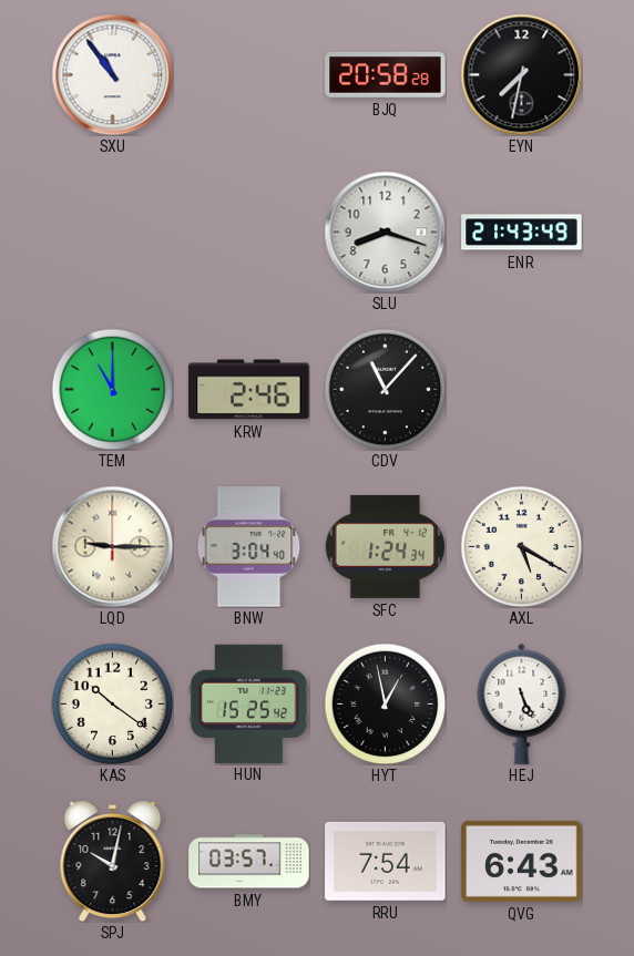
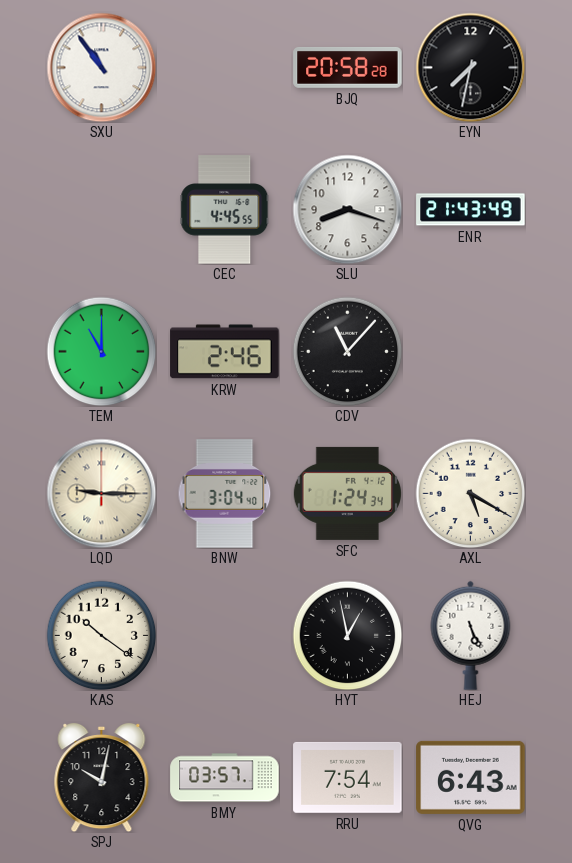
CEC: none -> 4:45
HUN: 15:25 -> none
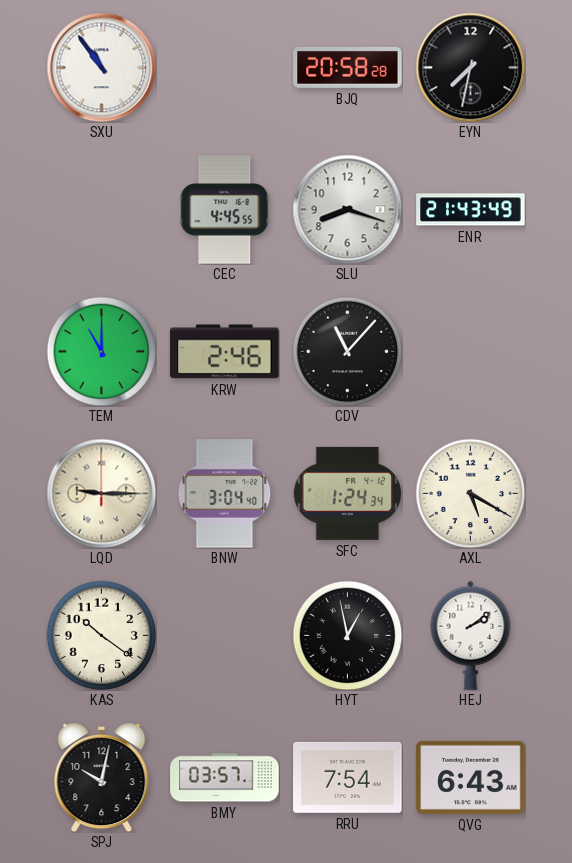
HEJ: 5:26 -> 2:09
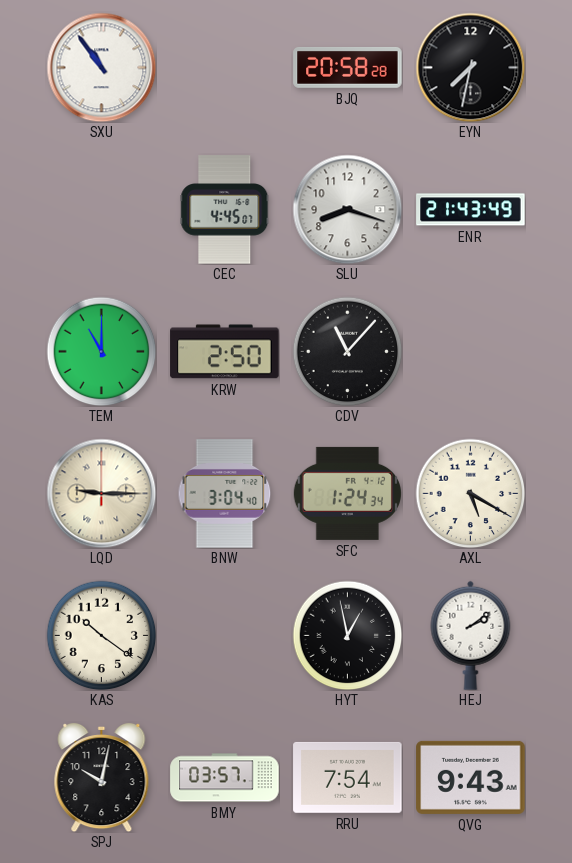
CEC: 4:45:55 -> 4:45:07
KRW: 2:46 -> 2:50
QVG: 6:43 -> 9:43
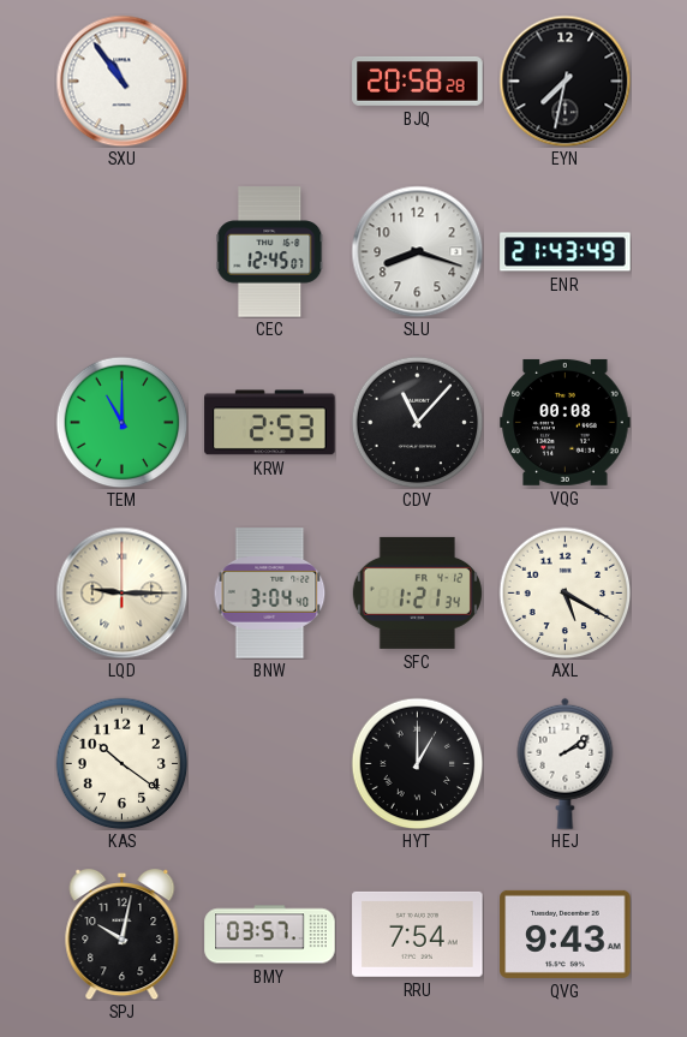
CEC: 4:45 -> 12:45
KRW: 2:50 -> 2:53
VQG: none -> 00:08
SFC: 1:24 -> 1:21
HYT: 12:58 -> 1:00
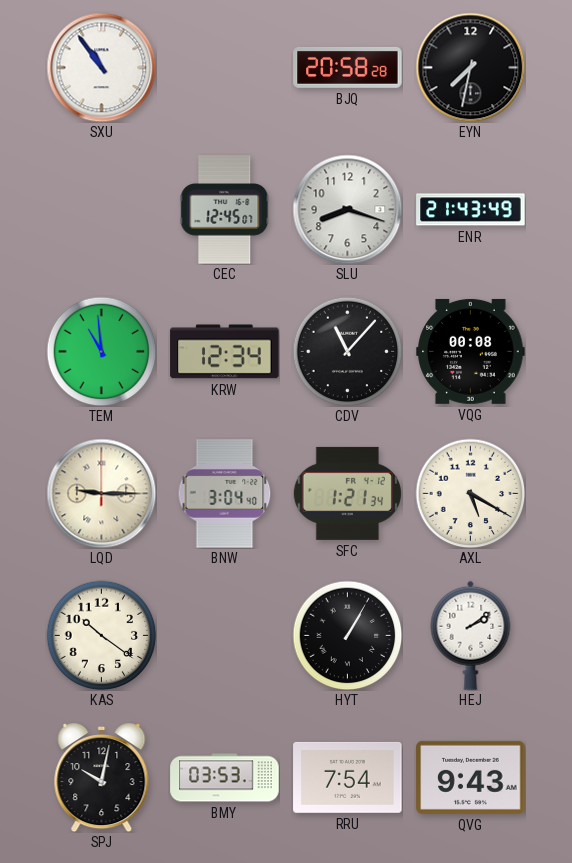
TEM: 11:00 -> 10:59
KRW: 2:53 -> 12:34
HYT: 1:00 -> 1:05
BMY: 03:57 -> 03:53
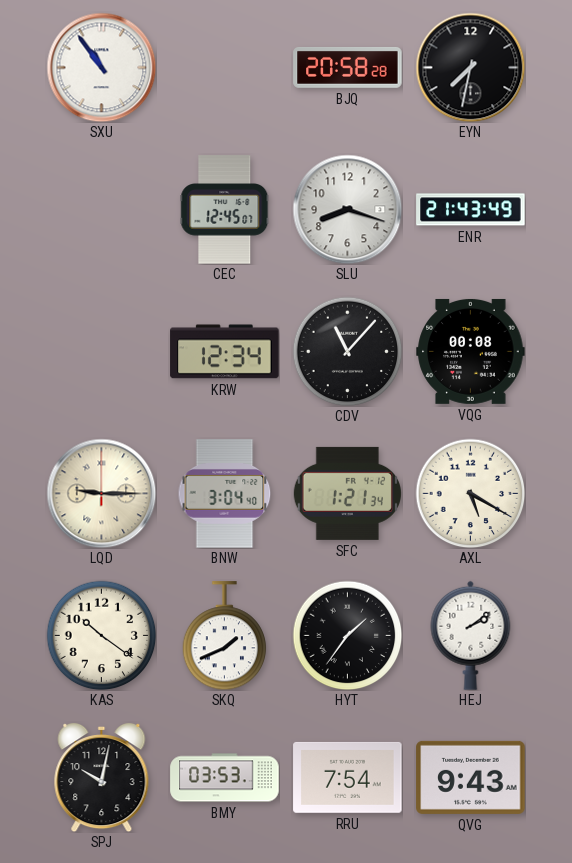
TEM: 10:59 -> none
SKQ: none -> 1:41
HYT: 1:05 -> 1:36
